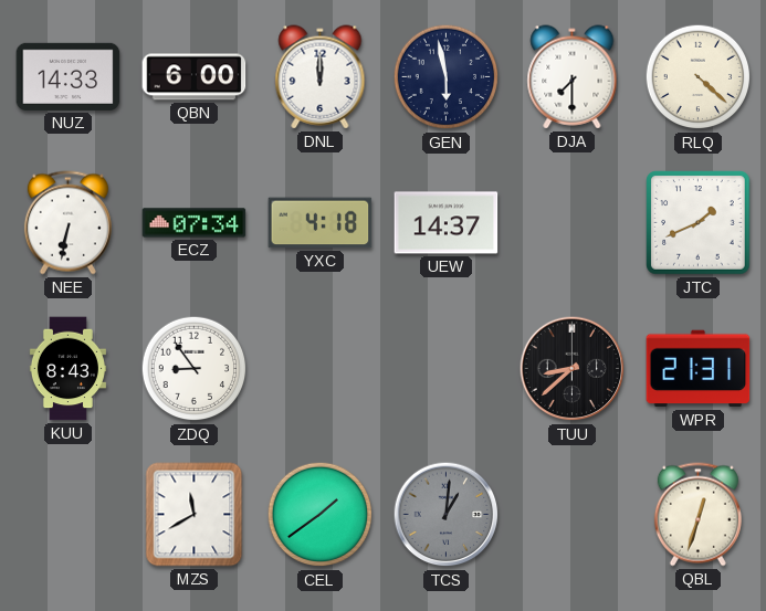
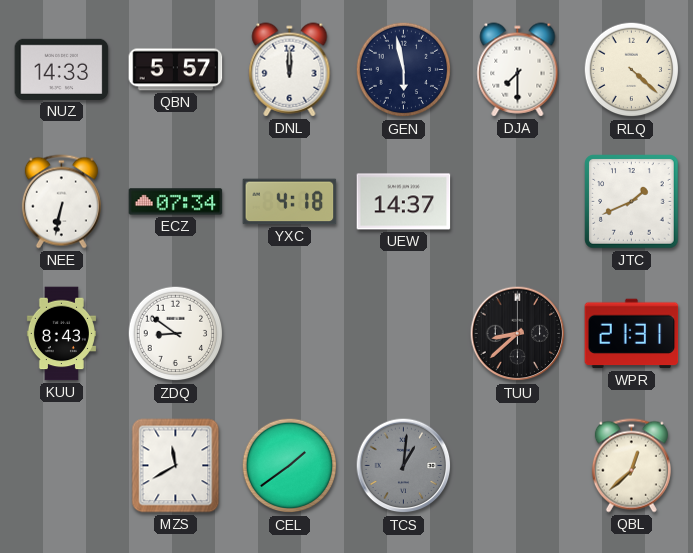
QBN: 6:00 -> 5:57
ZDQ: 8:54 -> 8:51
QBL: 12:33 -> 12:38
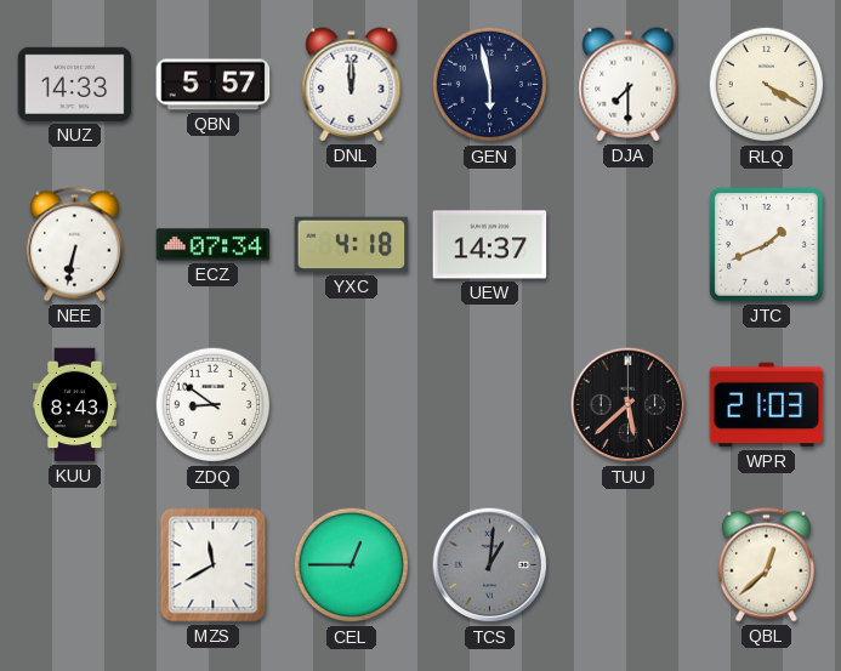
RLQ: 4:22 -> 4:20
TUU: 8:38 -> 5:38
WPR: 21:31 -> 21:03
CEL: 1:39 -> 12:45
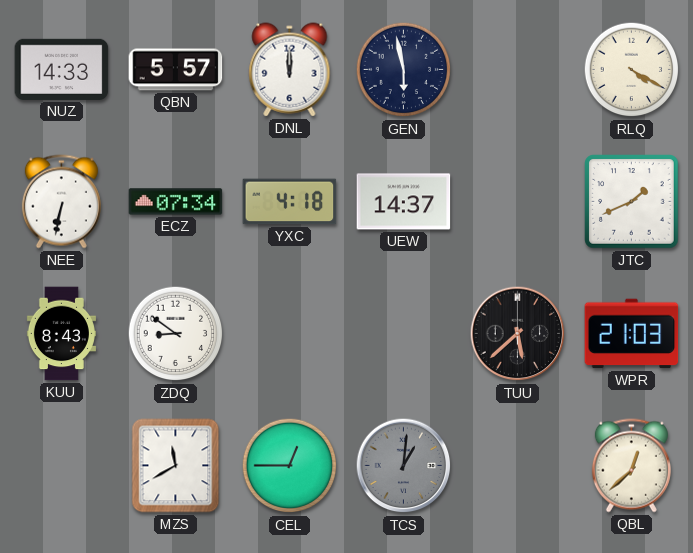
DJA: 7:30 -> none
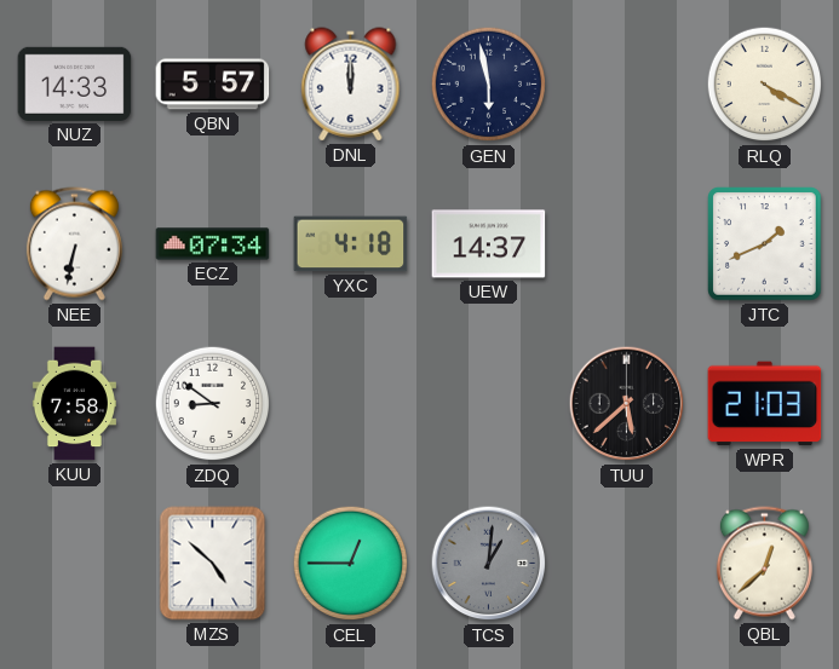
KUU: 8:43 -> 7:58
MZS: 11:40 -> 4:52
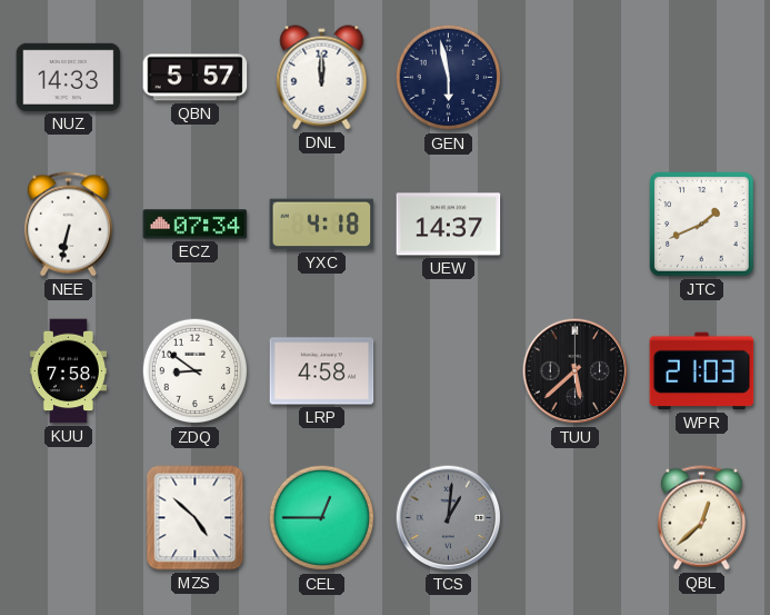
RLQ: 4:20 -> none
LRP: none -> 4:58
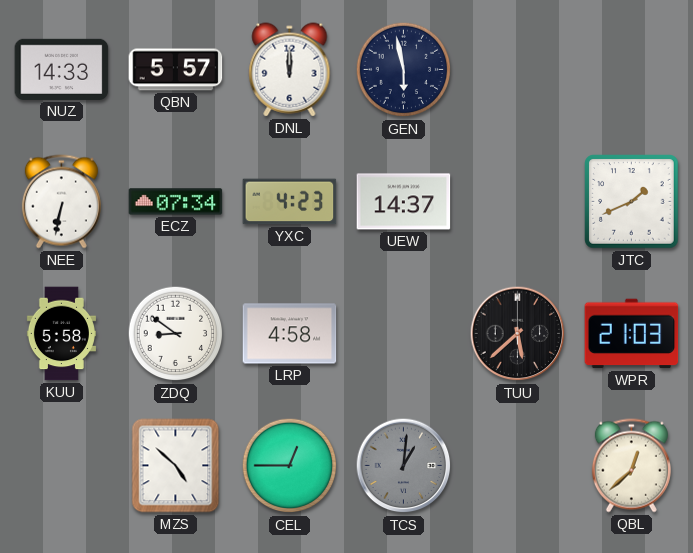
YXC: 4:18 -> 4:23
KUU: 7:58 -> 5:58
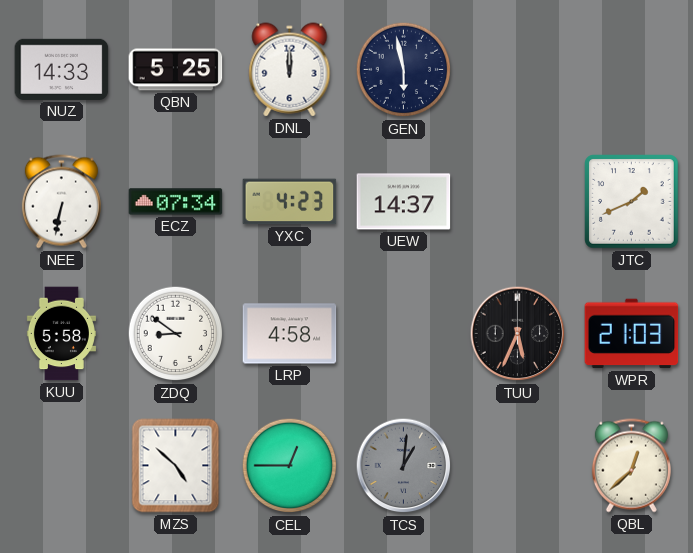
QBN: 5:57 -> 5:25
TUU: 5:38 -> 5:34
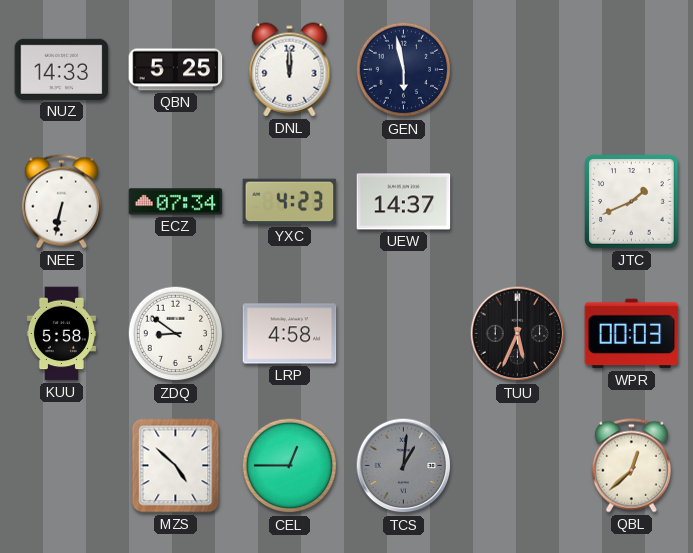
WPR: 21:03 -> 00:03
